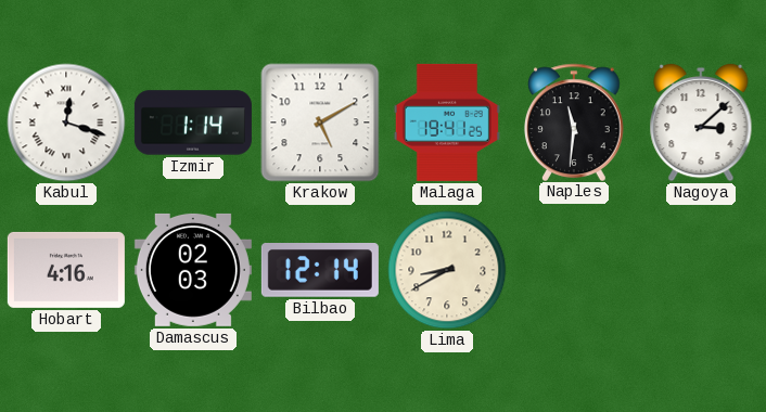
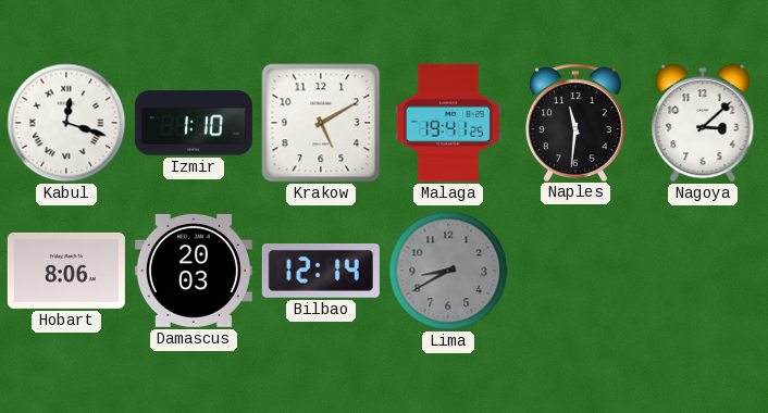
Izmir: 1:14 -> 1:10
Hobart: 4:16 -> 8:06
Damascus: 02:03 -> 20:03
Lima dial: cream -> grey
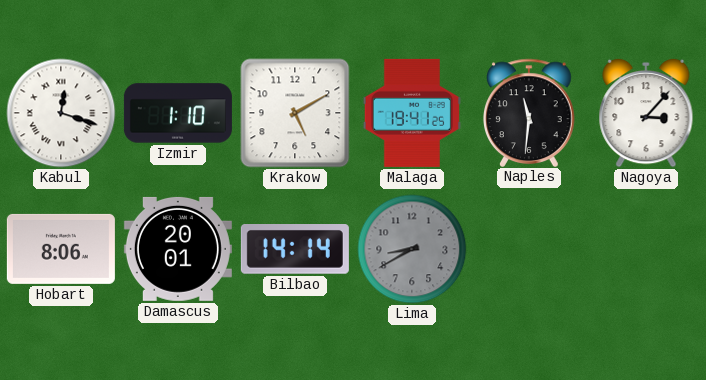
Nagoya: 3:08 -> 3:07
Damascus: 20:03 -> 20:01
Bilbao: 12:14 -> 14:14
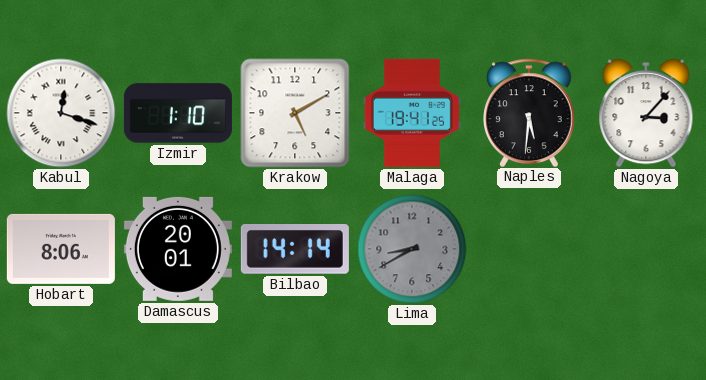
Naples: 11:31 -> 5:31
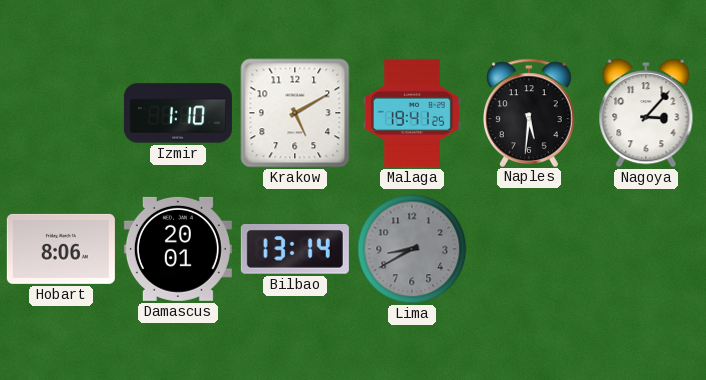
Kabul: 12:18 -> none
Bilbao: 14:14 -> 13:14
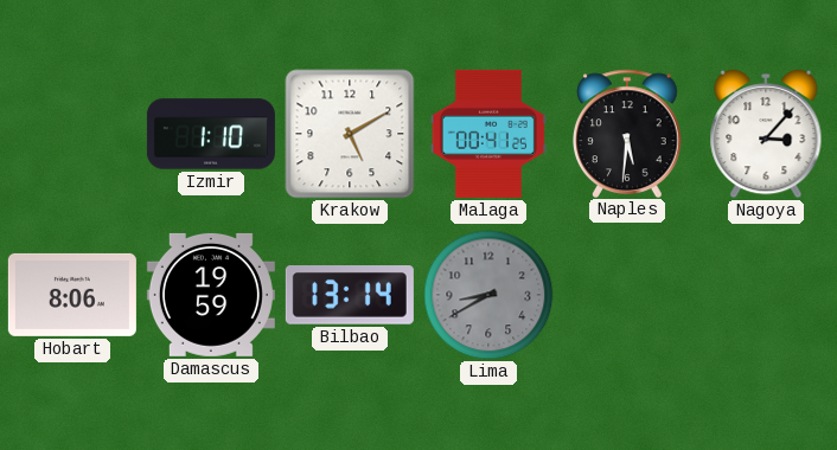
Malaga: 19:41 -> 00:41
Damascus: 20:01 -> 19:59
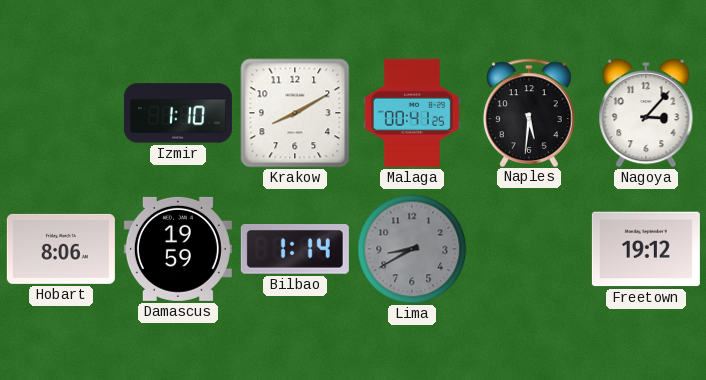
Krakow: 5:10 -> 8:10
Bilbao: 13:14 -> 1:14
Freetown: none -> 19:12
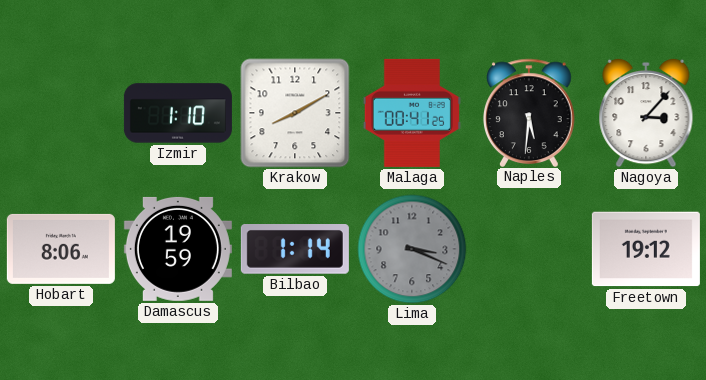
Lima: 8:40 -> 3:19
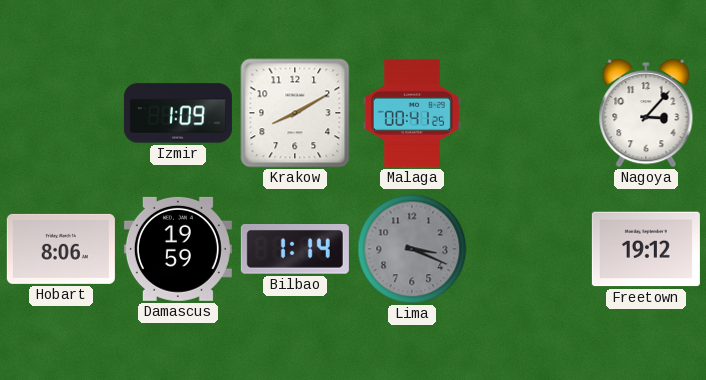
Izmir: 1:10 -> 1:09
Naples: 5:31 -> none
